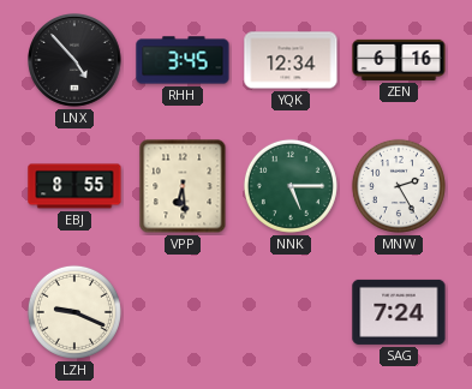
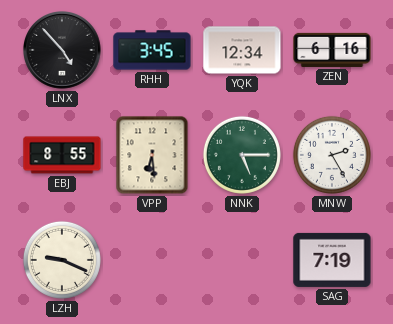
SAG: 7:24 -> 7:19
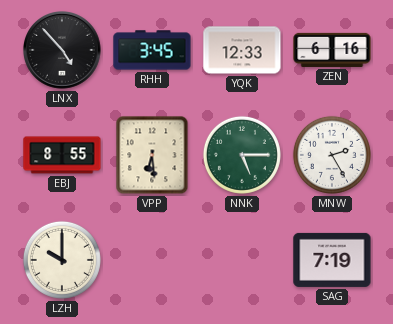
YQK: 12:34 -> 12:33
LZH: 9:19 -> 10:00
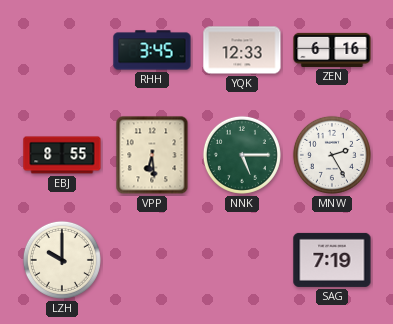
LNX: 4:53 -> none
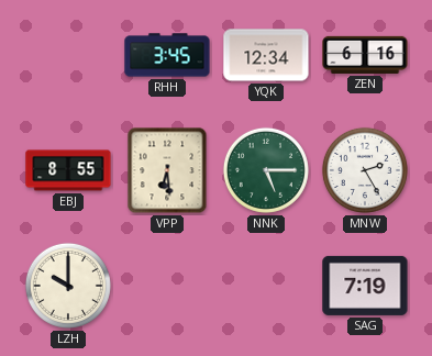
YQK: 12:33 -> 12:34
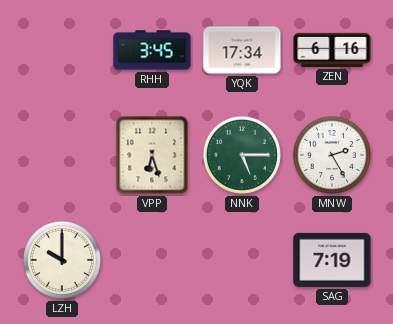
YQK: 12:34 -> 17:34
EBJ: 8:55 -> none
VPP: 6:29 -> 6:27
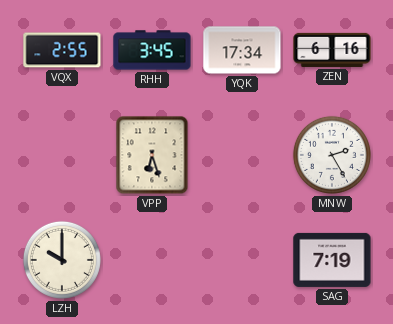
VQX: none -> 2:55
NNK: 5:15 -> none
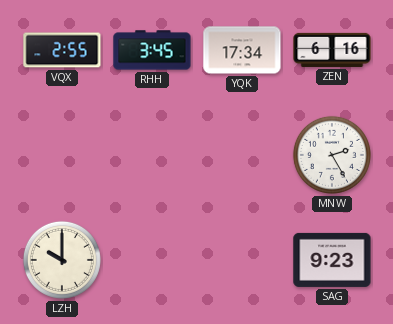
VPP: 6:27 -> none
SAG: 7:19 -> 9:23
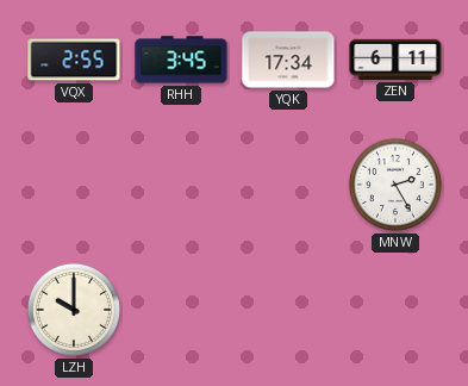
ZEN: 6:16 -> 6:11
SAG: 9:23 -> none
